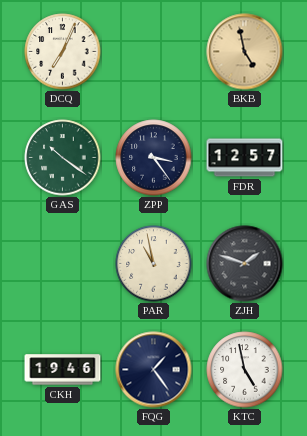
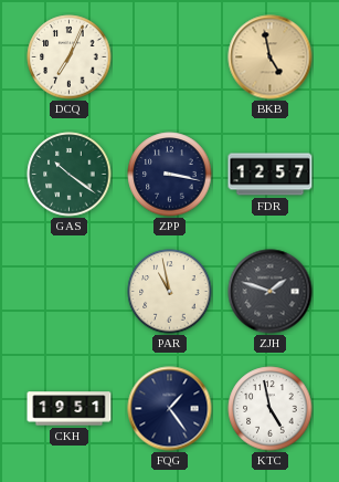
ZPP: 3:24 -> 3:17
CKH: 19:46 -> 19:51
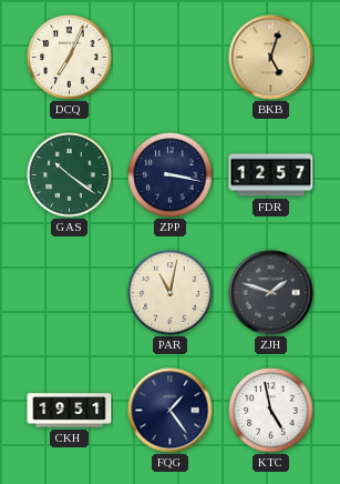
BKB: 4:58 -> 5:03
PAR: 10:58 -> 11:02
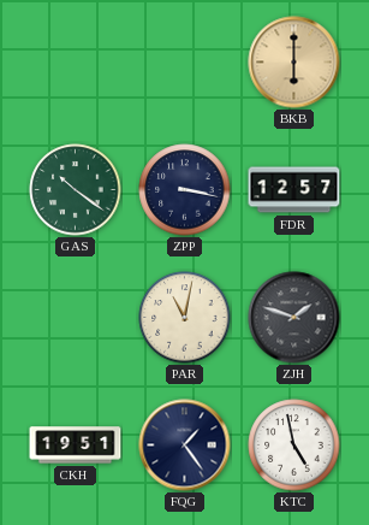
DCQ: 7:04 -> none
BKB: 5:03 -> 6:00
